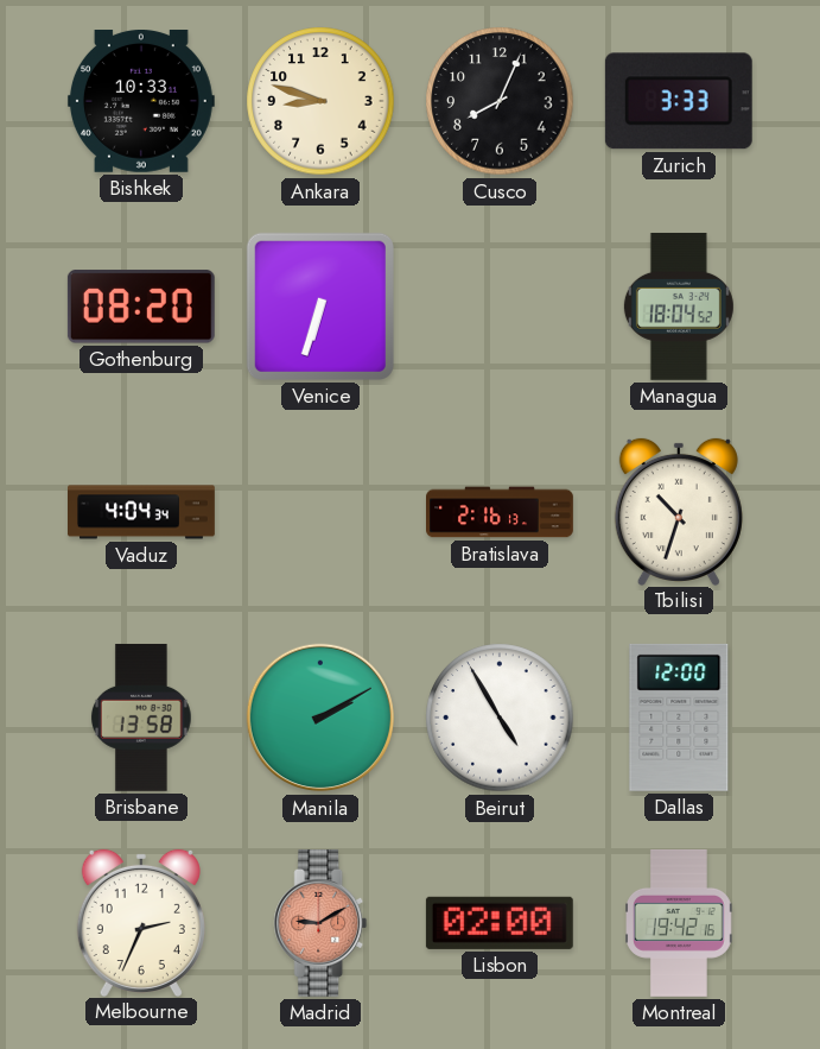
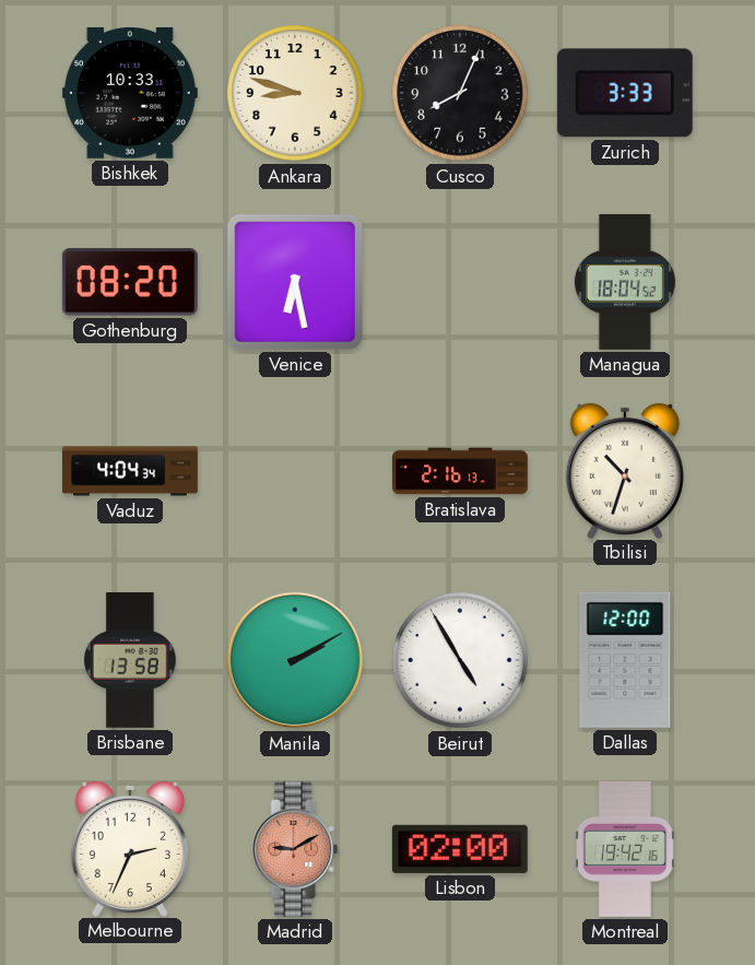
Venice: 6:33 -> 6:28
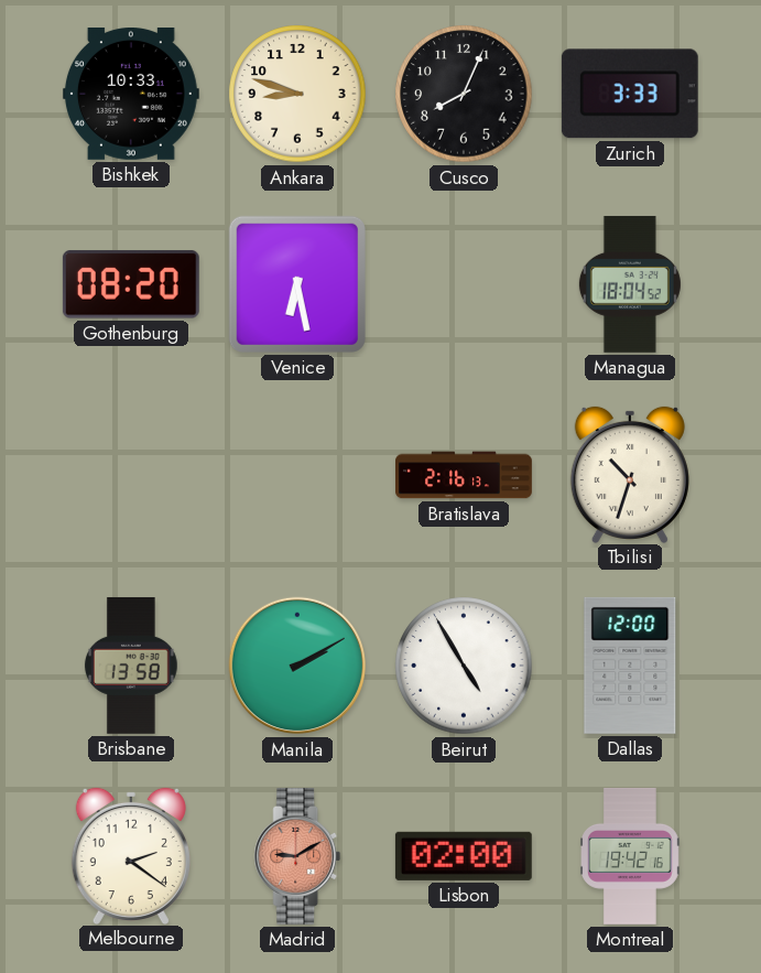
Vaduz: 4:04 -> none
Melbourne: 2:34 -> 2:21
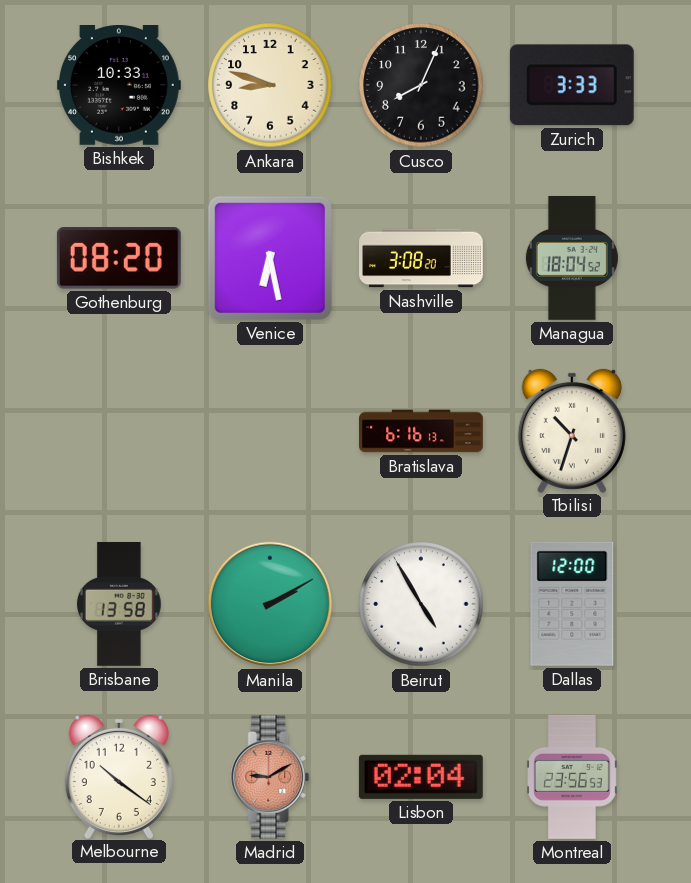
Nashville: none -> 3:08
Bratislava: 2:16 -> 6:16
Melbourne: 2:21 -> 10:21
Lisbon: 02:00 -> 02:04
Montreal: 19:42 -> 23:56
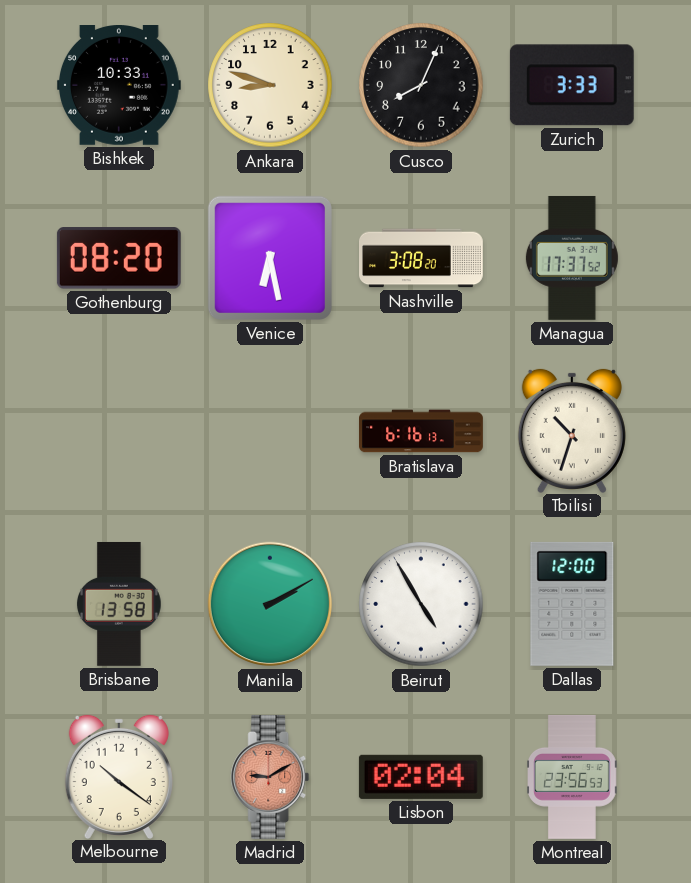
Managua: 18:04 -> 17:37
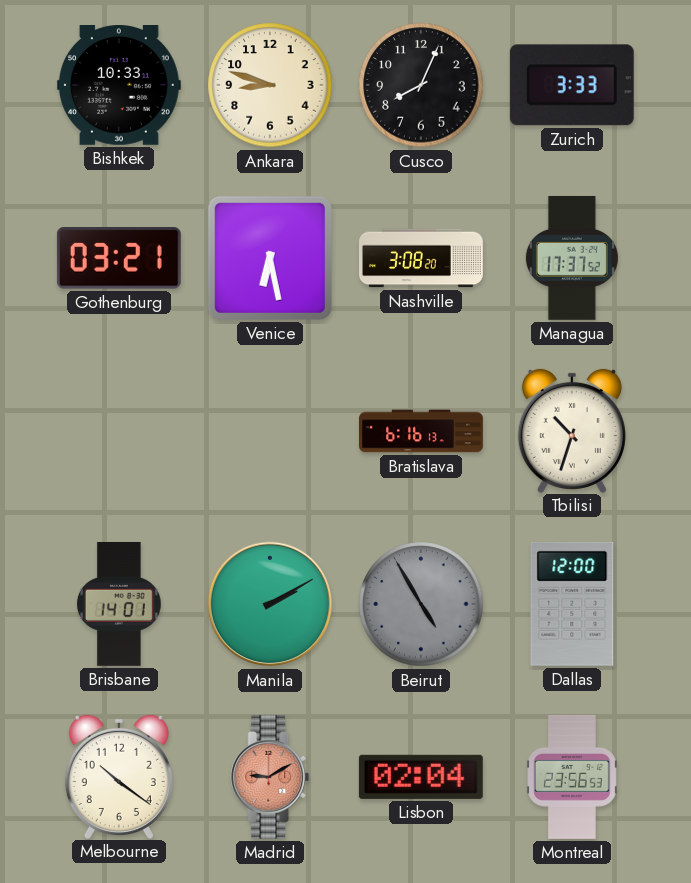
Gothenburg: 08:20 -> 03:21
Brisbane: 13:58 -> 14:01
Beirut dial: white -> grey
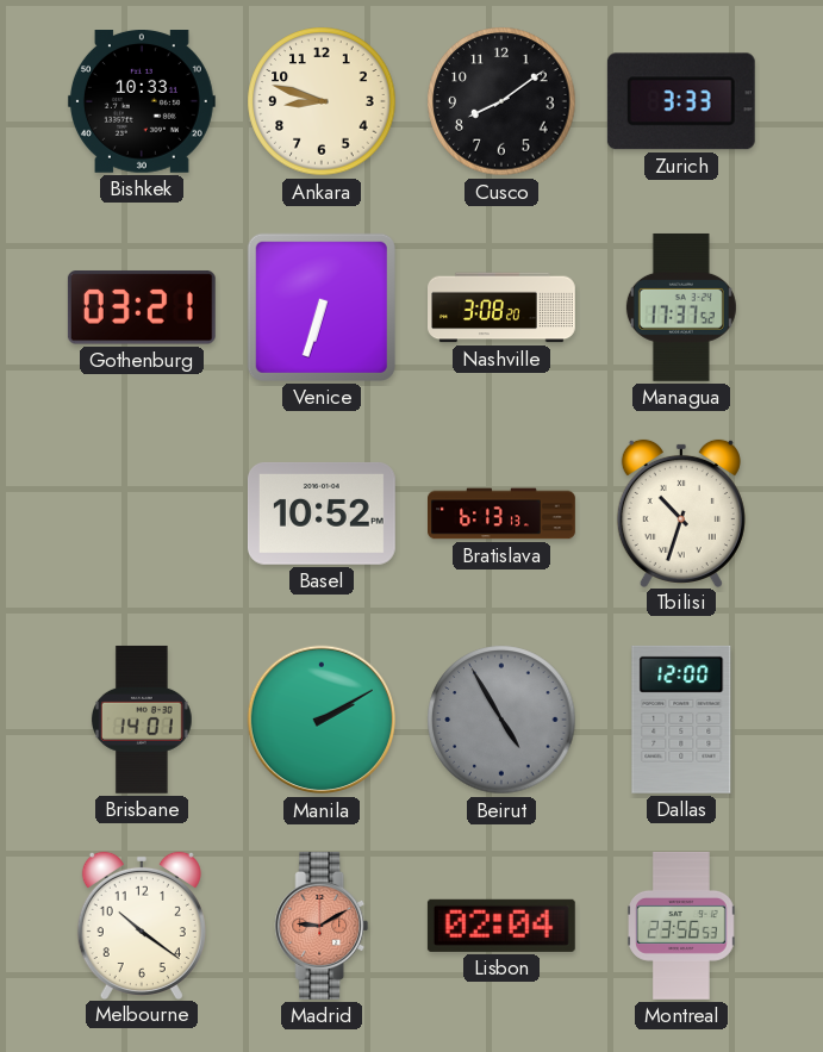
Cusco: 8:04 -> 8:09
Venice: 6:28 -> 6:33
Basel: none -> 10:52
Bratislava: 6:16 -> 6:13
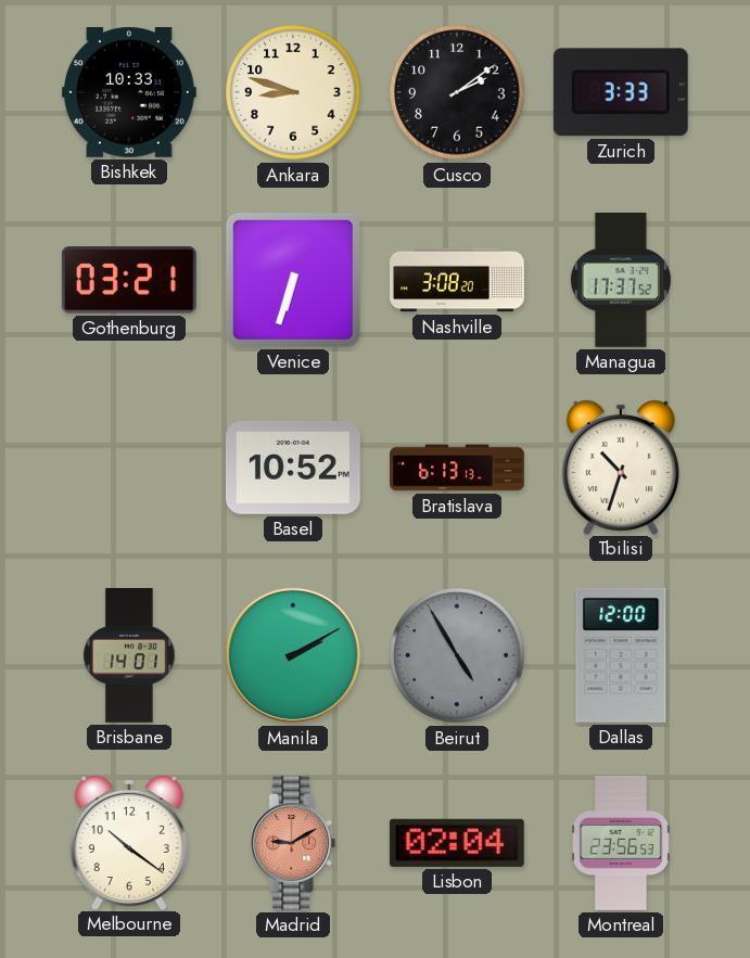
Cusco: 8:09 -> 2:09
